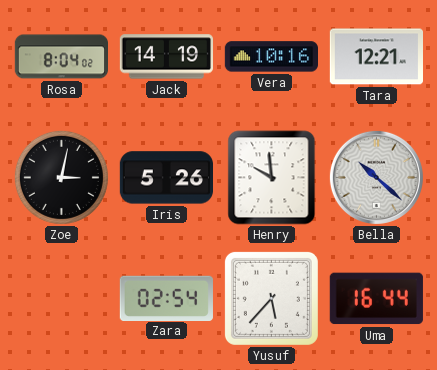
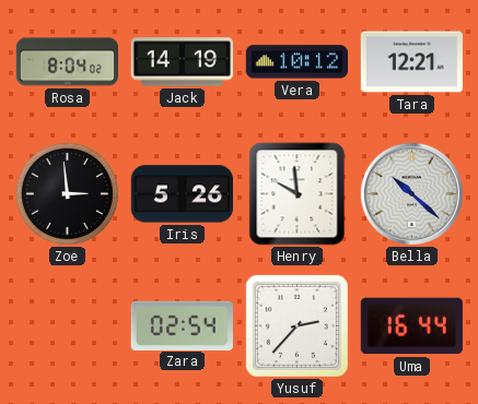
Vera: 10:16 -> 10:12
Zoe: 3:02 -> 2:59
Yusuf: 5:37 -> 2:37
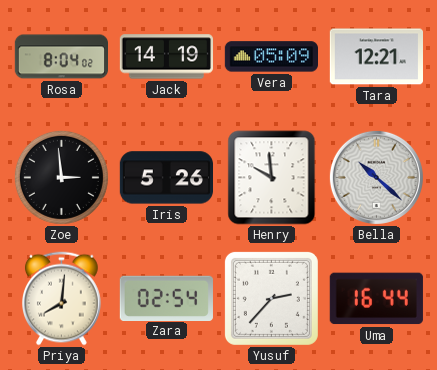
Vera: 10:12 -> 05:09
Priya: none -> 8:01
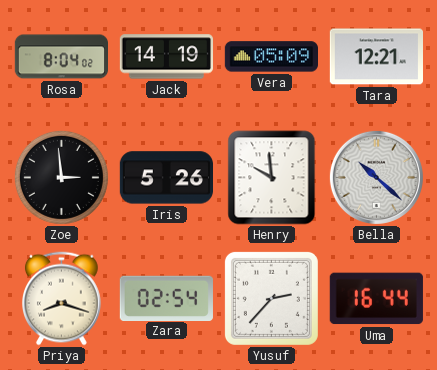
Priya: 8:01 -> 8:18
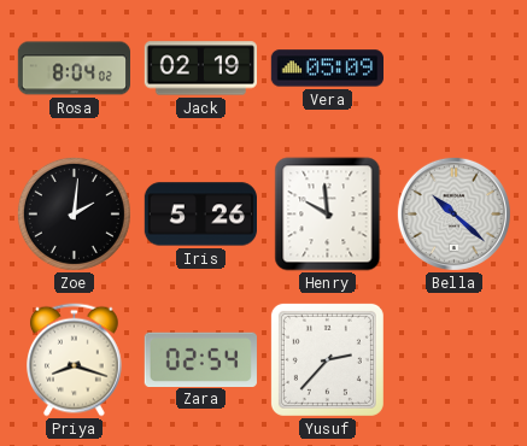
Jack: 14:19 -> 02:19
Tara: 12:21 -> none
Zoe: 2:59 -> 2:01
Uma: 16:44 -> none
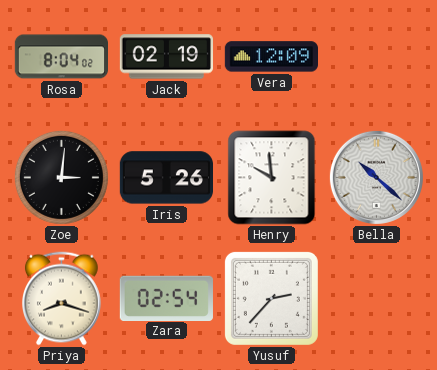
Vera: 05:09 -> 12:09
Zoe: 2:01 -> 3:01
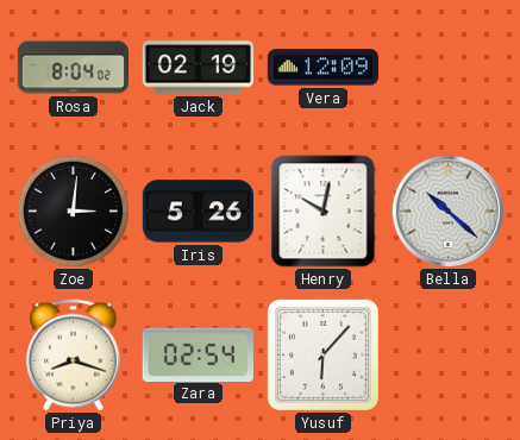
Henry: 9:59 -> 10:02
Yusuf: 2:37 -> 6:07
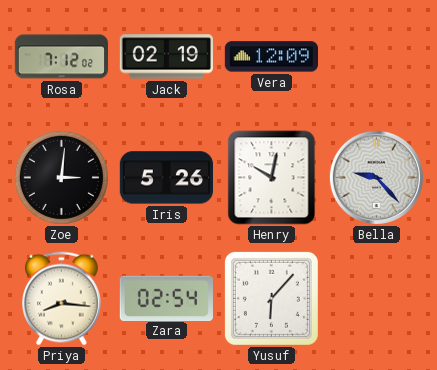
Rosa: 8:04 -> 7:12
Bella: 10:22 -> 9:23
Priya: 8:18 -> 8:16
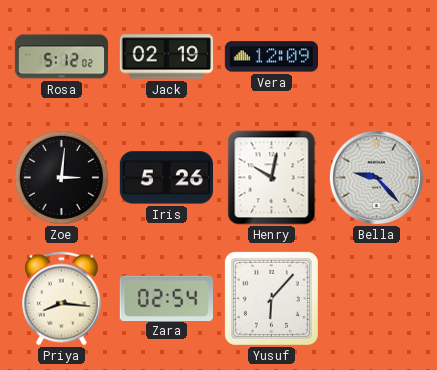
Rosa: 7:12 -> 5:12
